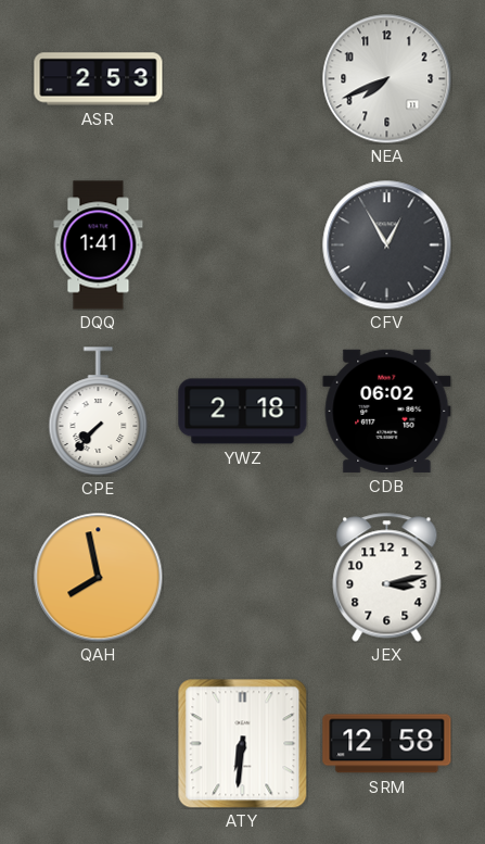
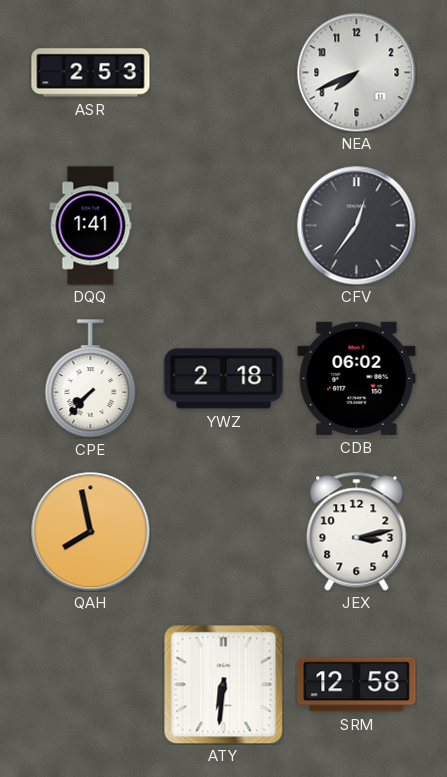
CFV: 12:55 -> 12:36
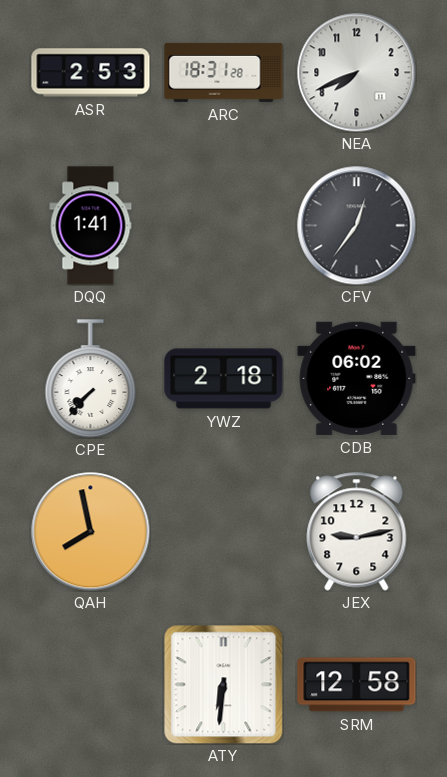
ARC: none -> 18:31
JEX: 3:13 -> 9:13
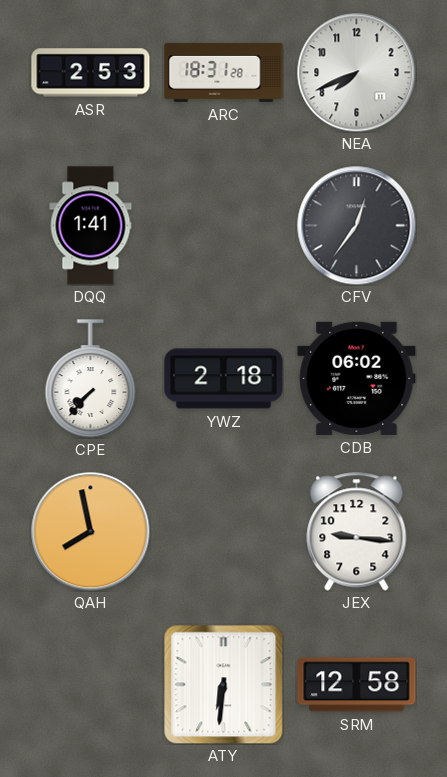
JEX: 9:13 -> 9:16
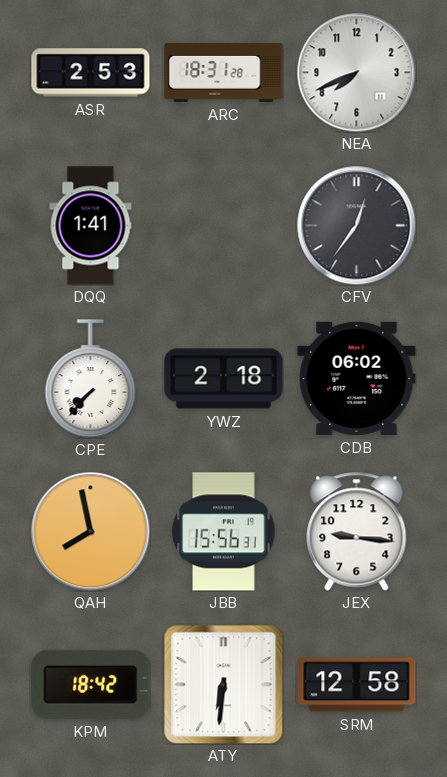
JBB: none -> 15:56
KPM: none -> 18:42
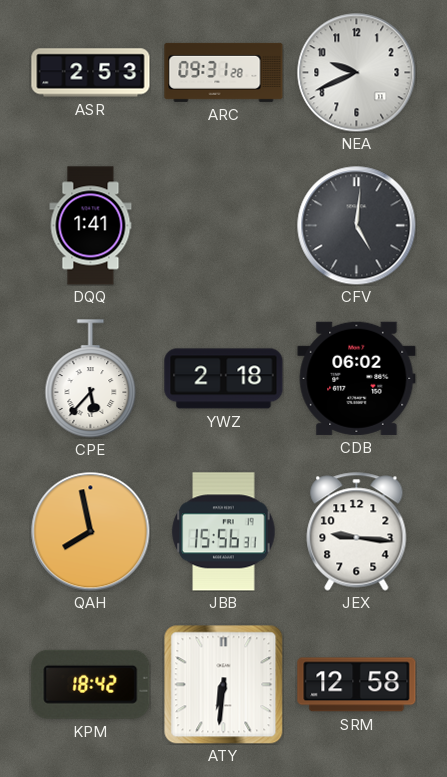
ARC: 18:31 -> 09:31
NEA: 7:41 -> 9:41
CFV: 12:36 -> 5:01
CPE: 7:37 -> 5:37
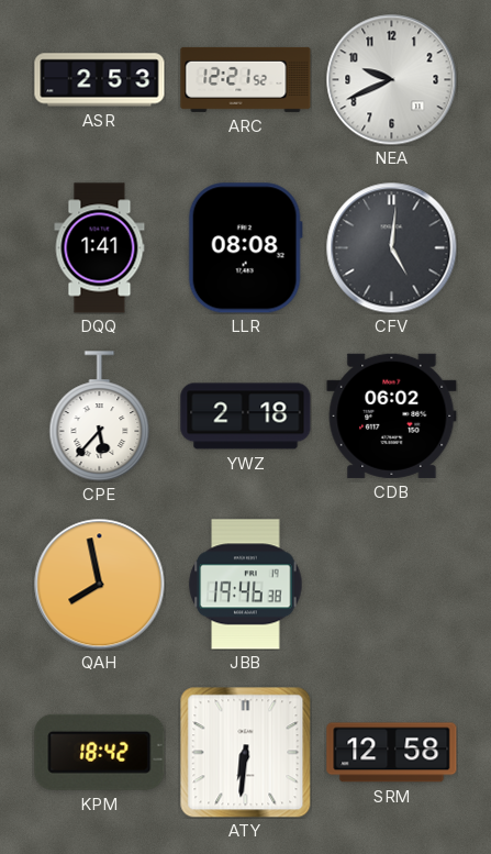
ARC: 09:31 -> 12:21
LLR: none -> 08:08
JBB: 15:56 -> 19:46
JEX: 9:16 -> none
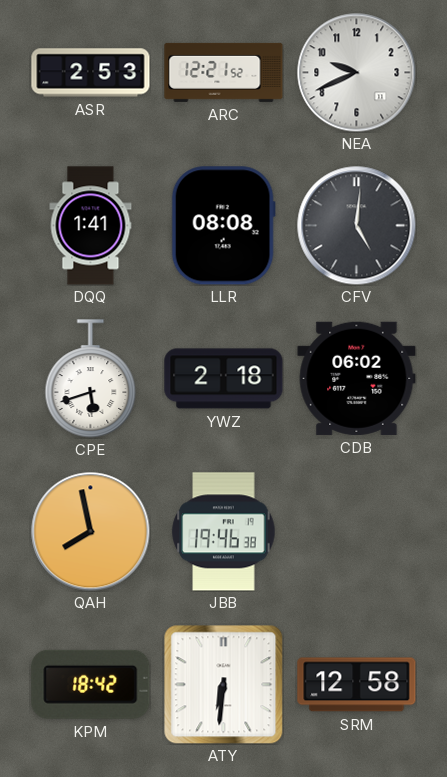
CPE: 5:37 -> 5:42
